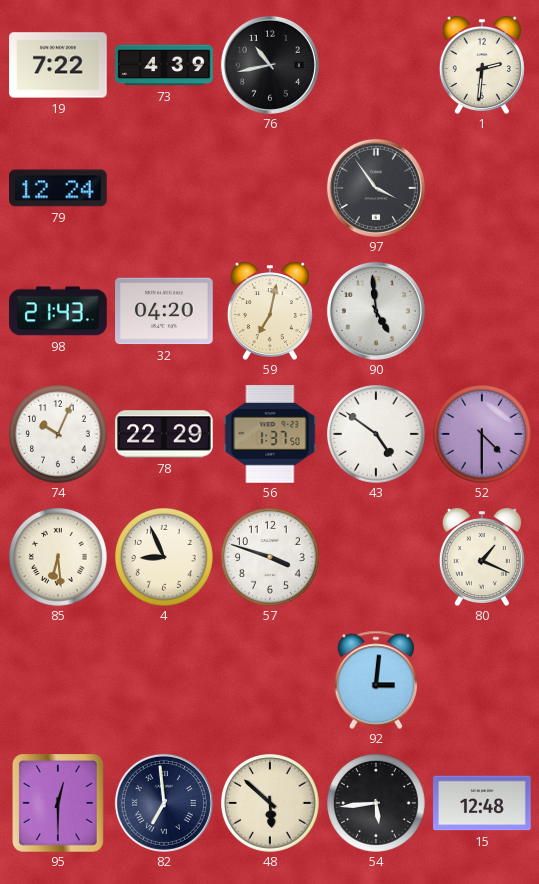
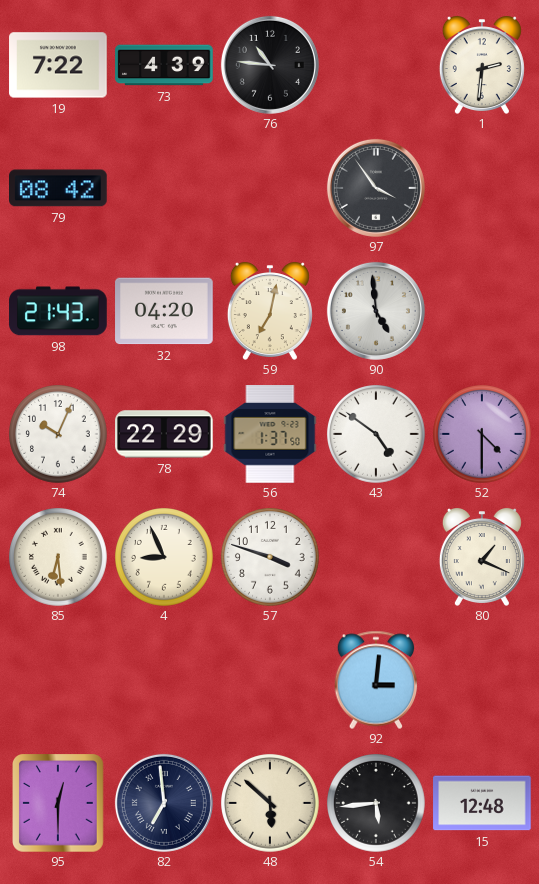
76: 10:43 -> 10:46
79: 12:24 -> 08:42
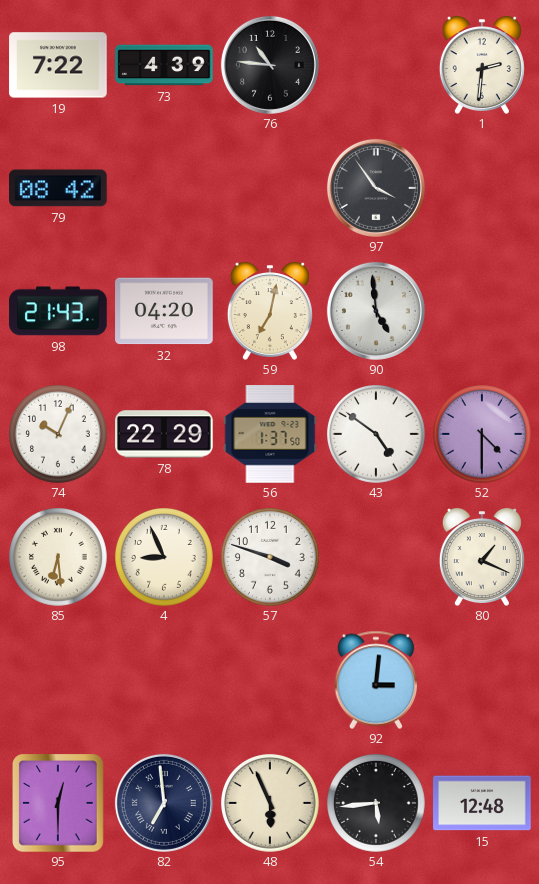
48: 5:52 -> 5:56
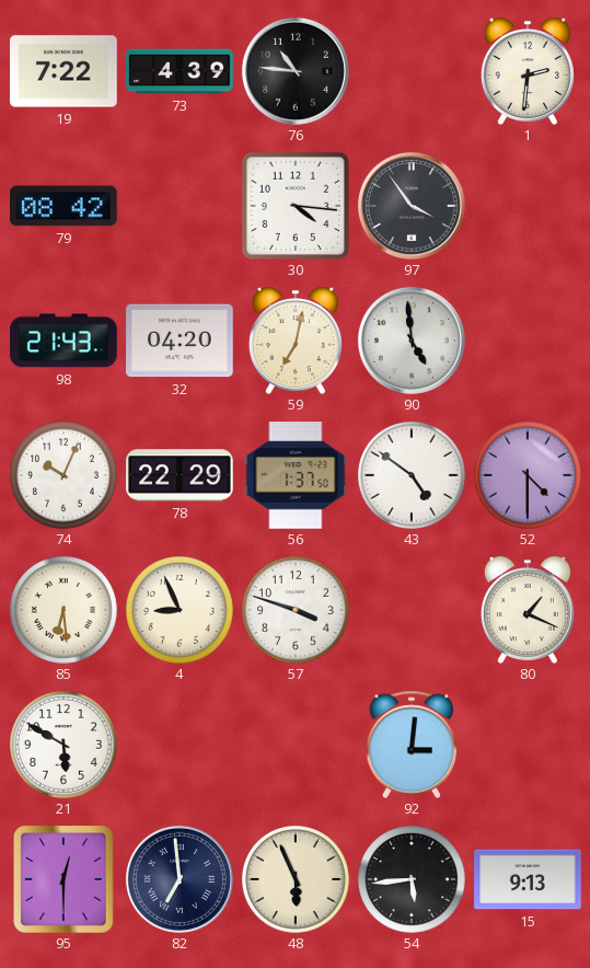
30: none -> 4:16
21: none -> 5:50
15: 12:48 -> 9:13
